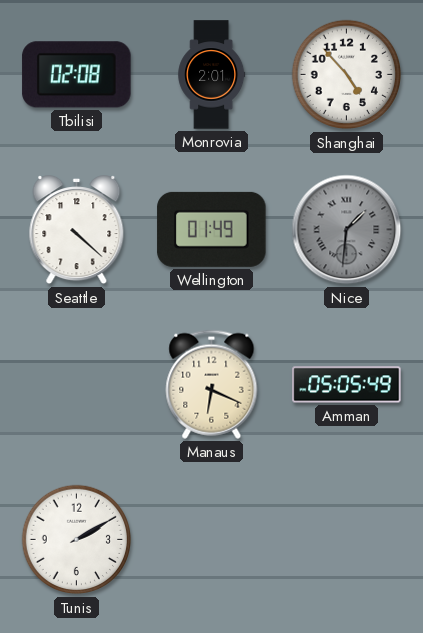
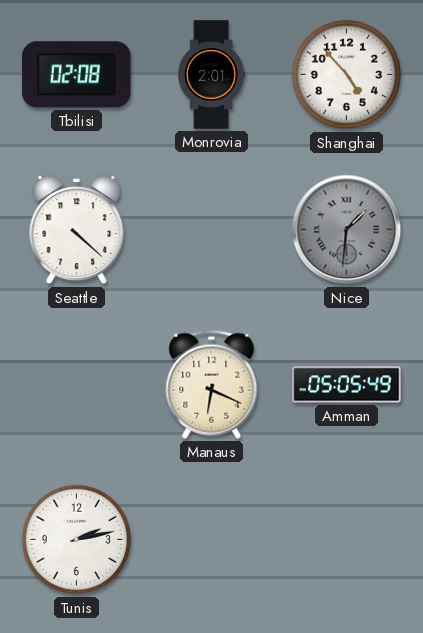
Wellington: 01:49 -> none
Tunis: 2:10 -> 2:13
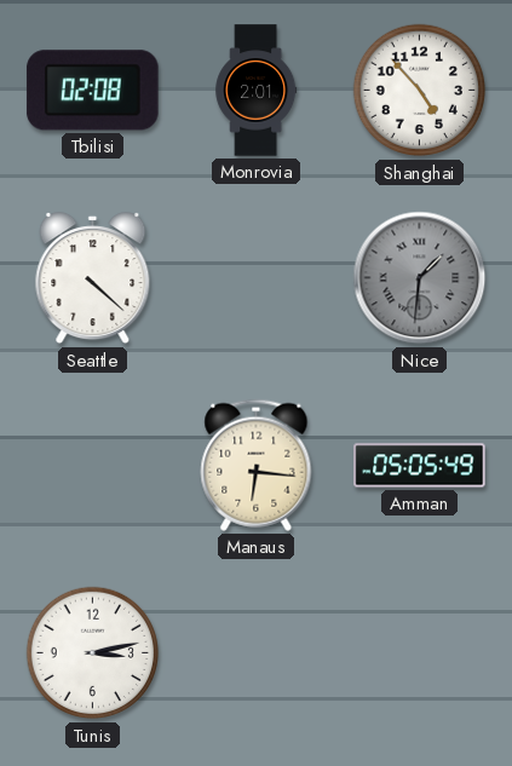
Manaus: 6:19 -> 6:16
Tunis: 2:13 -> 3:13
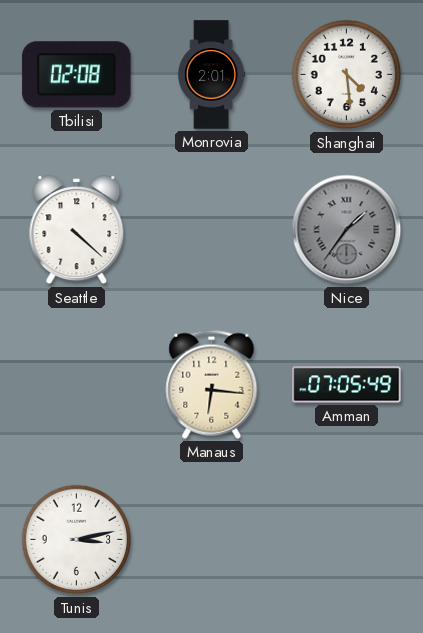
Shanghai: 4:53 -> 4:29
Nice: 1:31 -> 1:36
Amman: 05:05 -> 07:05
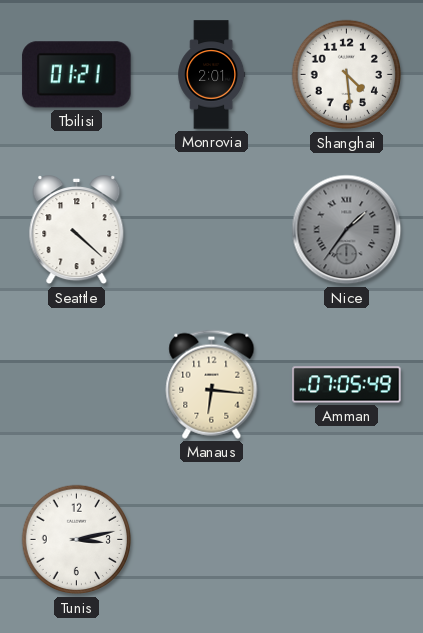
Tbilisi: 02:08 -> 01:21
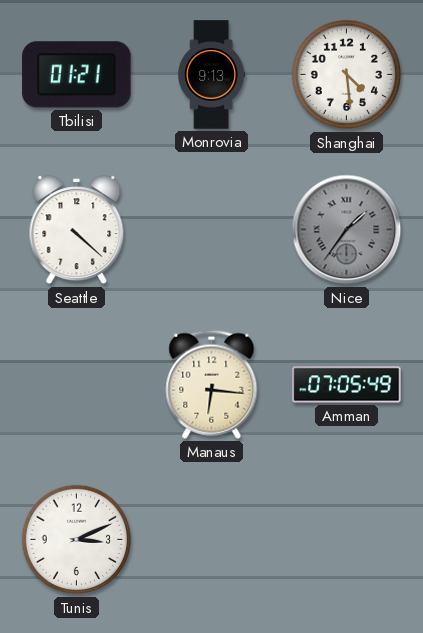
Monrovia: 2:01 -> 9:13
Tunis: 3:13 -> 3:11
